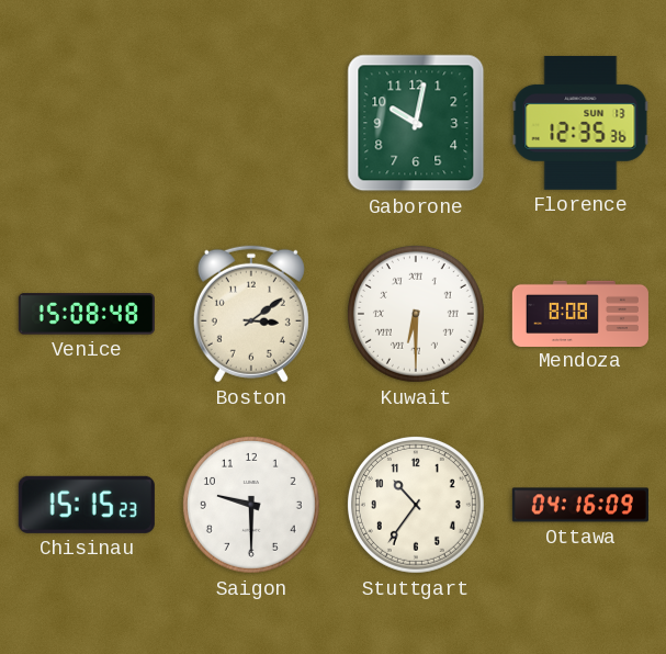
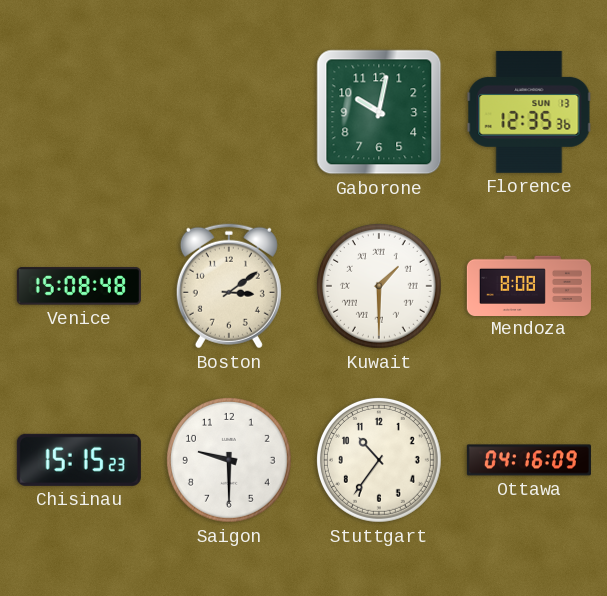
Kuwait: 6:30 -> 1:30
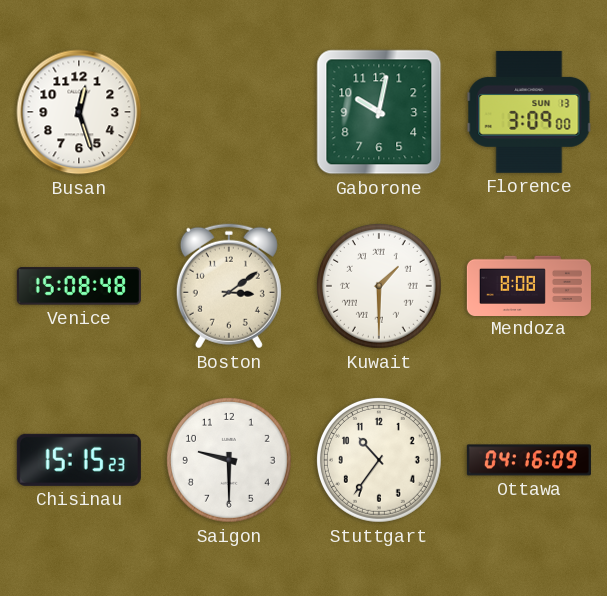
Busan: none -> 12:27
Florence: 12:35 -> 3:09
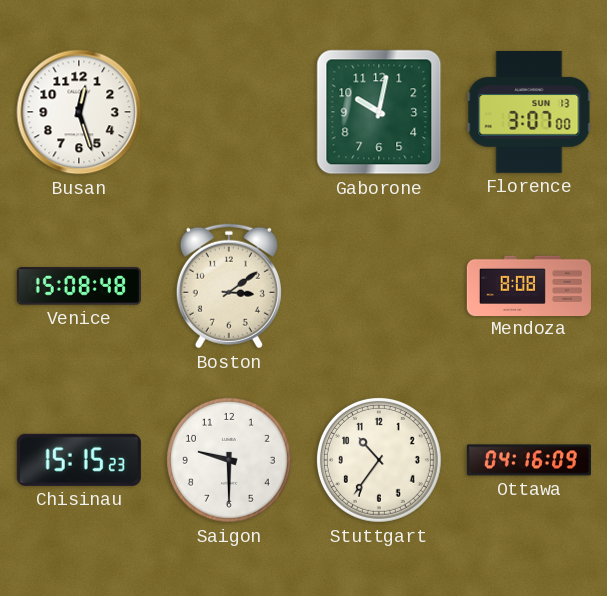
Florence: 3:09 -> 3:07
Kuwait: 1:30 -> none
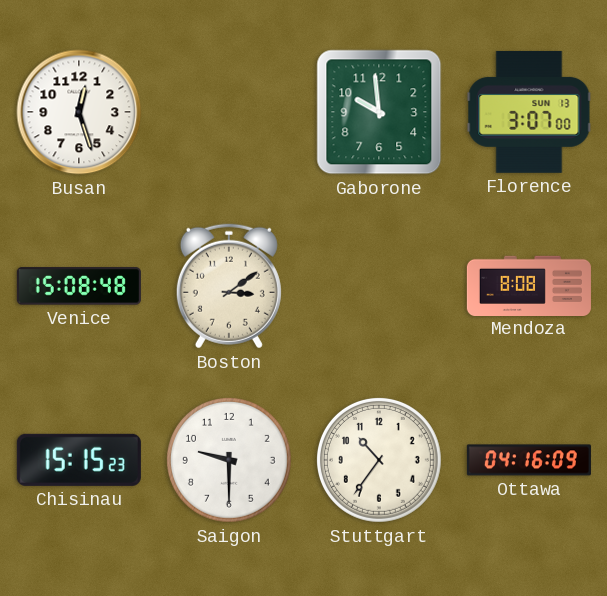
Gaborone: 10:02 -> 9:59
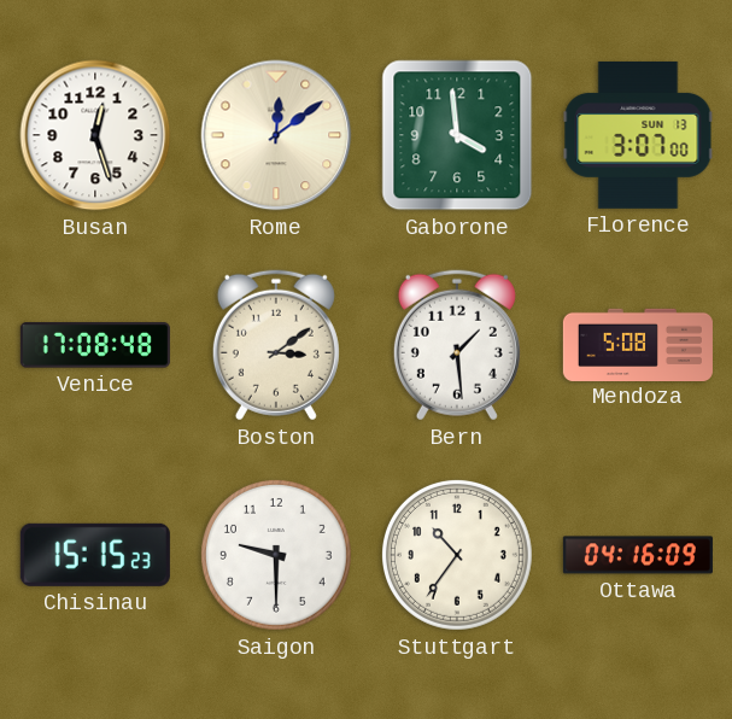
Rome: none -> 12:09
Gaborone: 9:59 -> 3:59
Venice: 15:08 -> 17:08
Bern: none -> 1:29
Mendoza: 8:08 -> 5:08
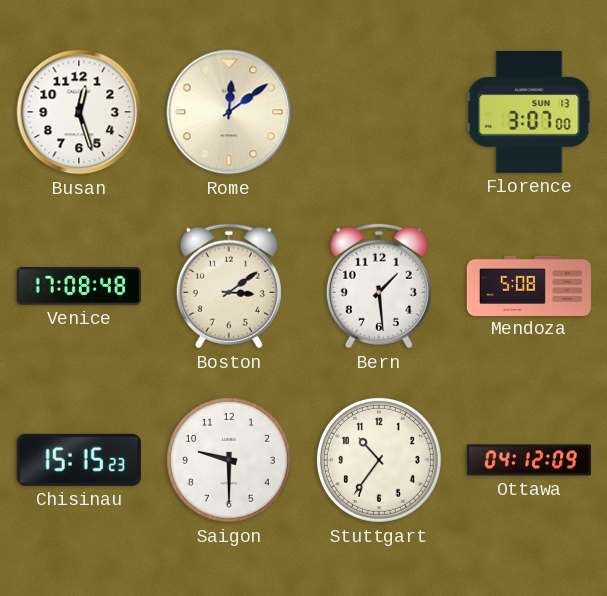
Gaborone: 3:59 -> none
Ottawa: 04:16 -> 04:12
